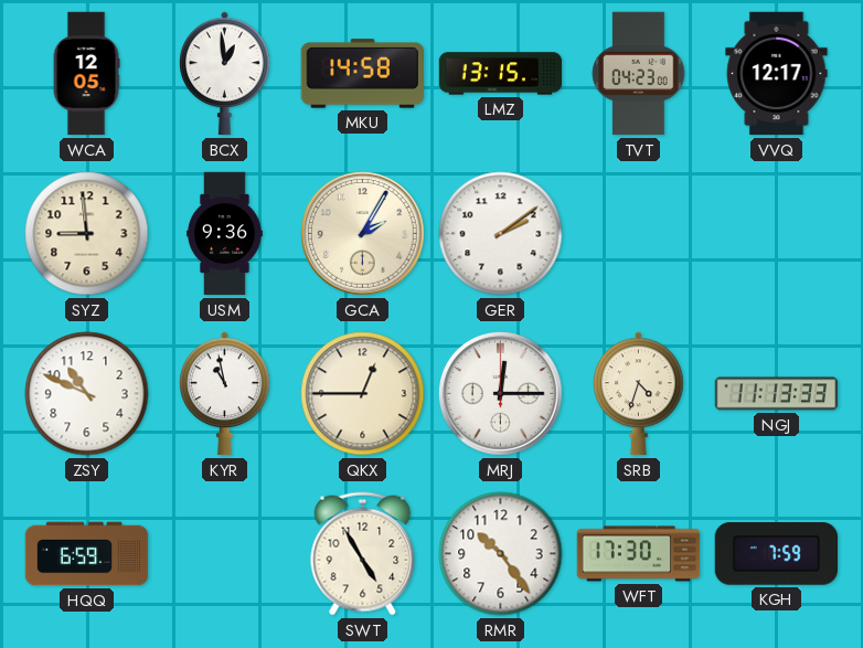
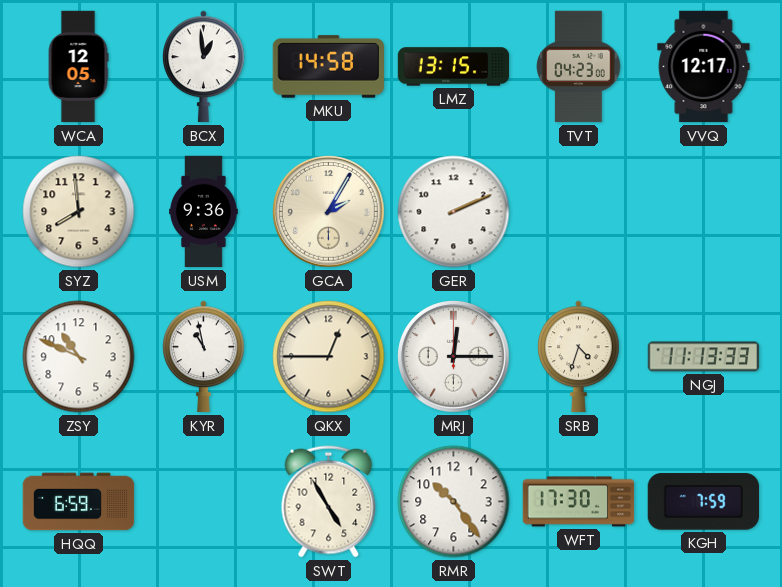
SYZ: 8:59 -> 7:59
GER: 2:09 -> 2:11
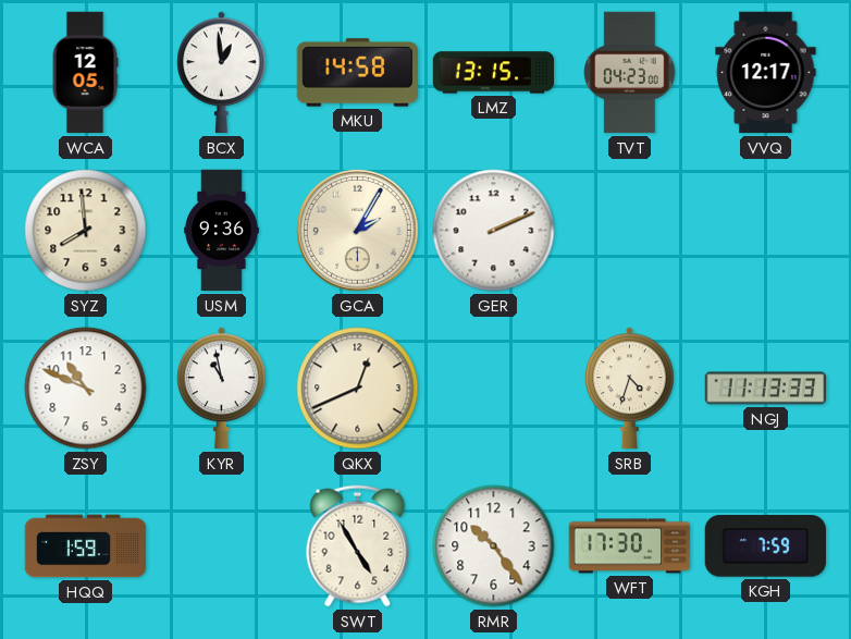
QKX: 12:45 -> 12:41
MRJ: 12:15 -> none
HQQ: 6:59 -> 1:59
